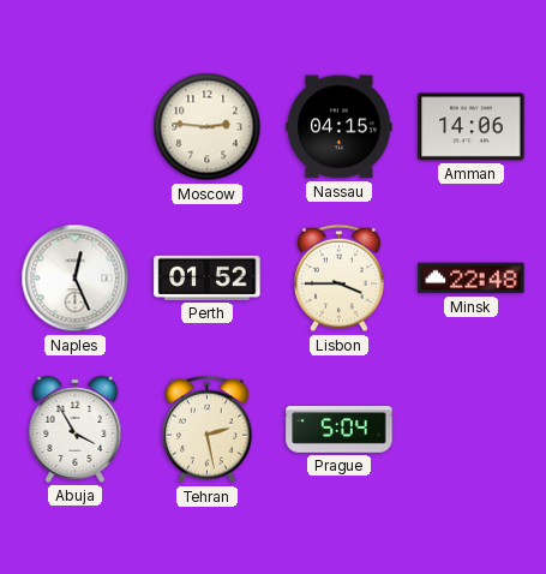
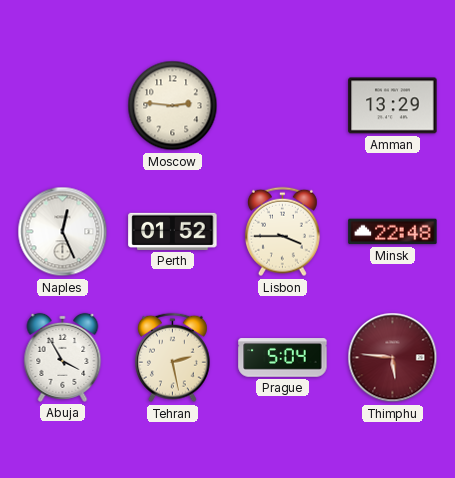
Nassau: 04:15 -> none
Amman: 14:06 -> 13:29
Thimphu: none -> 5:46
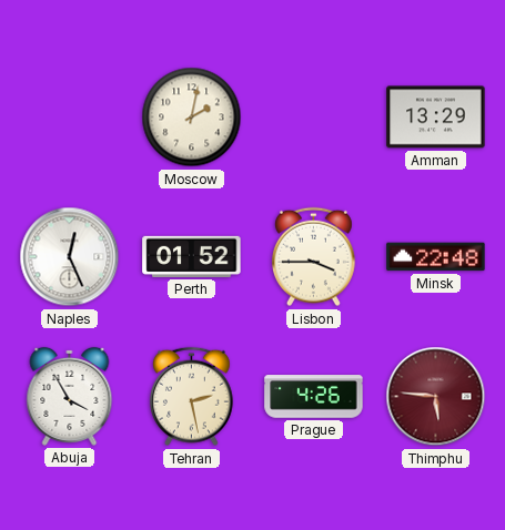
Moscow: 2:46 -> 2:02
Prague: 5:04 -> 4:26
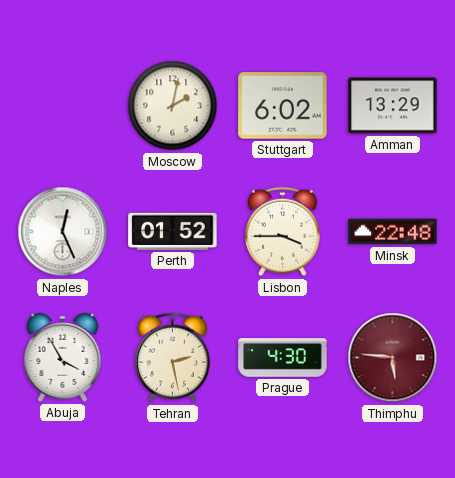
Stuttgart: none -> 6:02
Prague: 4:26 -> 4:30
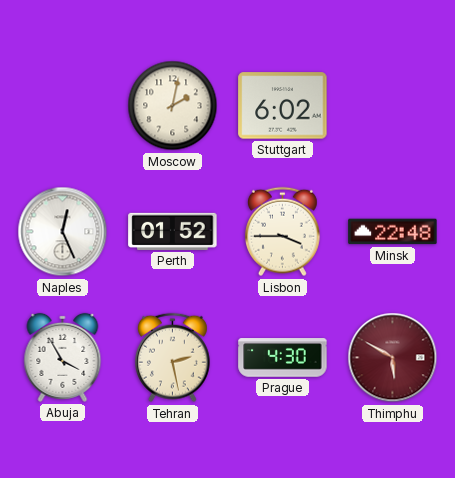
Amman: 13:29 -> none
Thimphu: 5:46 -> 5:50
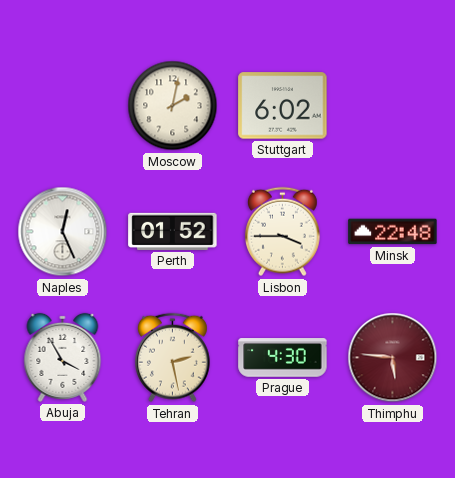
Thimphu: 5:50 -> 5:46
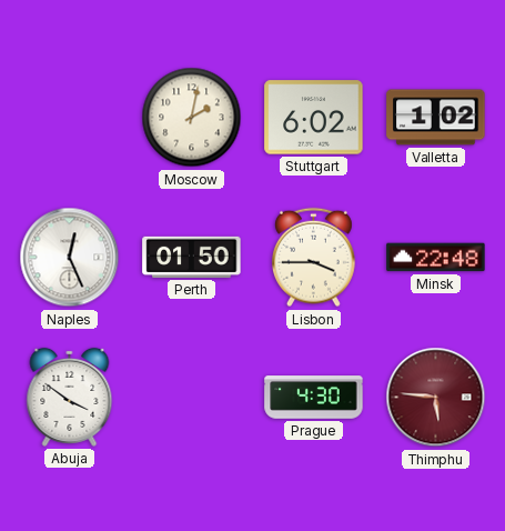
Valletta: none -> 1:02
Perth: 01:52 -> 01:50
Abuja: 3:55 -> 3:51
Tehran: 2:28 -> none
